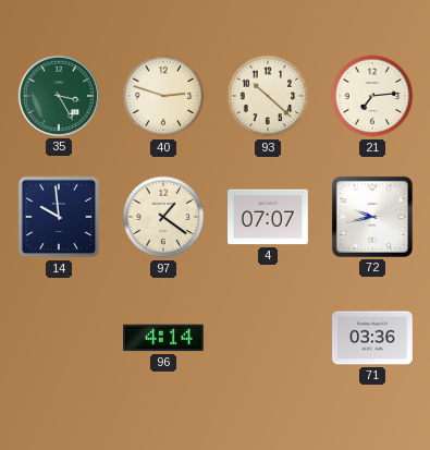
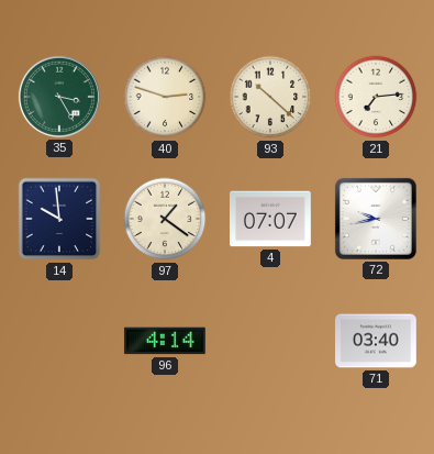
71: 03:36 -> 03:40
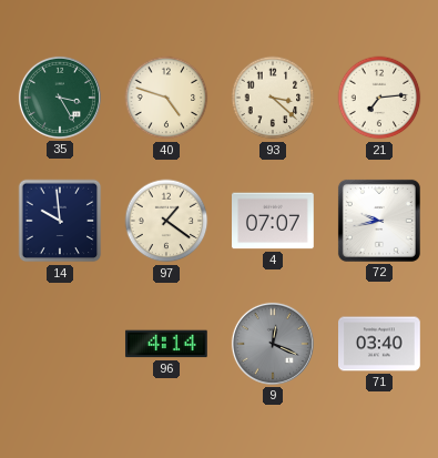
40: 2:48 -> 4:48
93: 10:22 -> 3:22
9: none -> 12:19
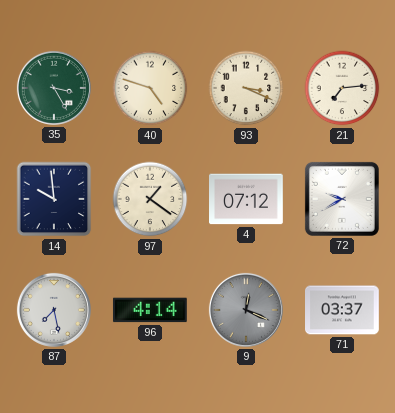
93: 3:22 -> 3:19
4: 07:07 -> 07:12
72: 9:43 -> 9:40
87: none -> 7:28
71: 03:40 -> 03:37
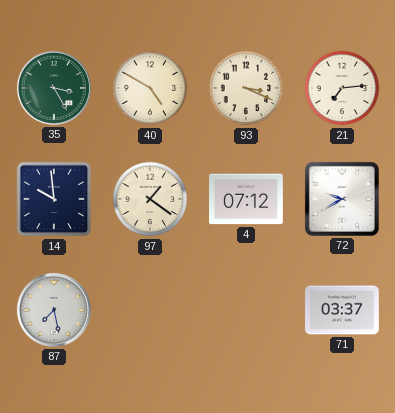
40: 4:48 -> 4:50
96: 4:14 -> none
9: 12:19 -> none
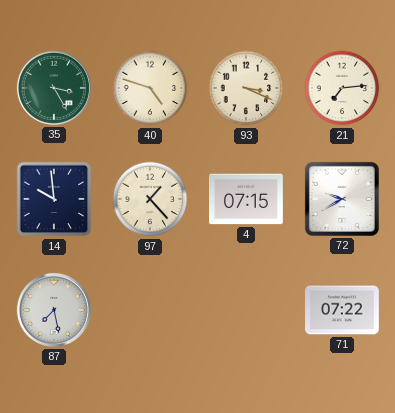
40: 4:50 -> 4:48
97: 1:21 -> 1:23
4: 07:12 -> 07:15
71: 03:37 -> 07:22
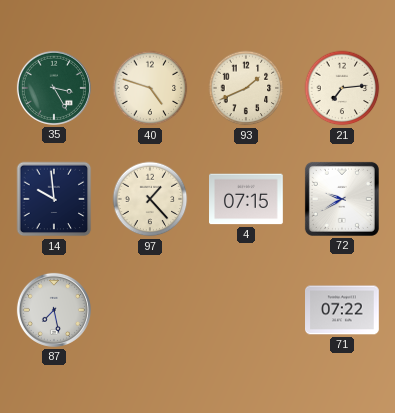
93: 3:19 -> 1:41
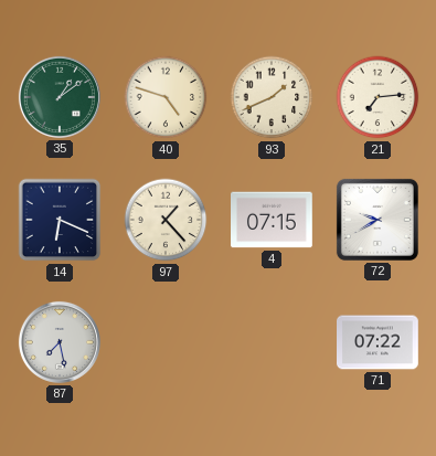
35: 3:25 -> 1:09
14: 9:59 -> 6:19
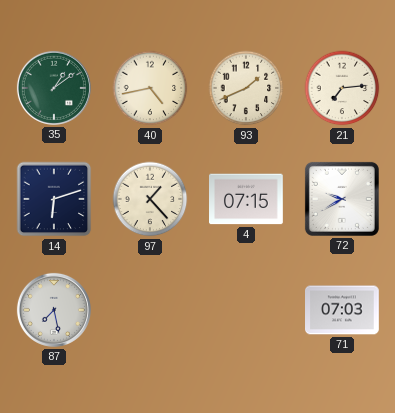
40: 4:48 -> 4:43
14: 6:19 -> 6:12
71: 07:22 -> 07:03
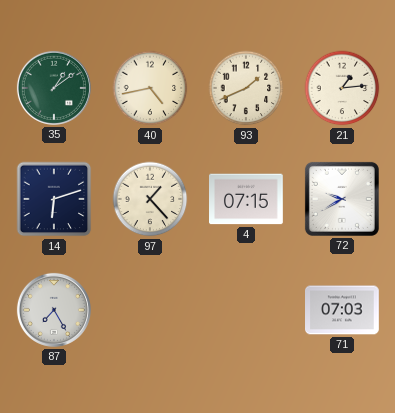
21: 7:14 -> 1:14
87: 7:28 -> 7:25
